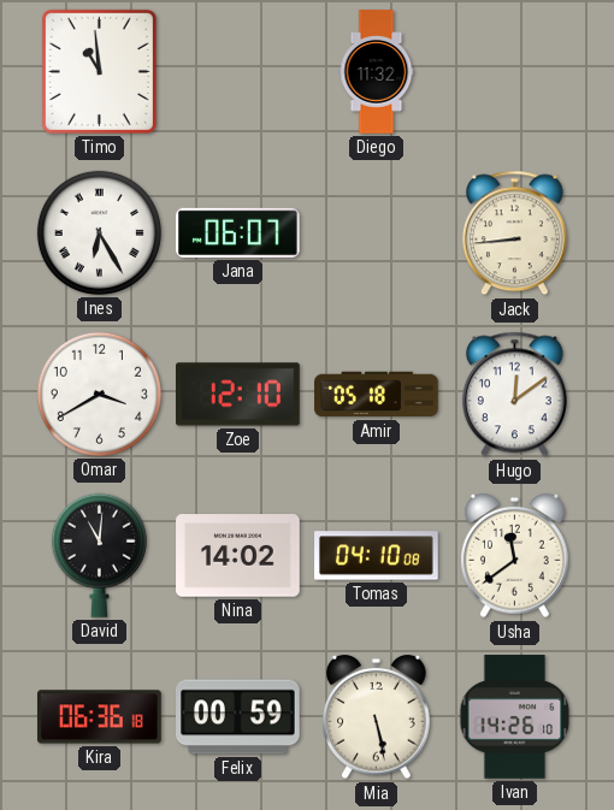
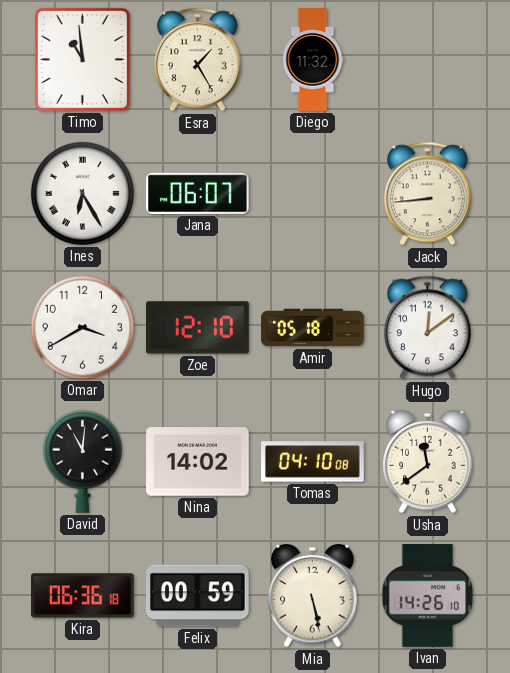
Esra: none -> 1:25
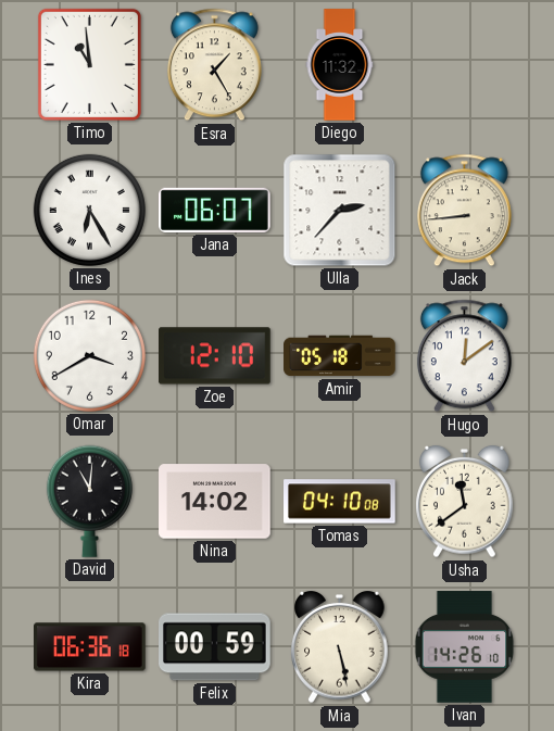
Ulla: none -> 2:37
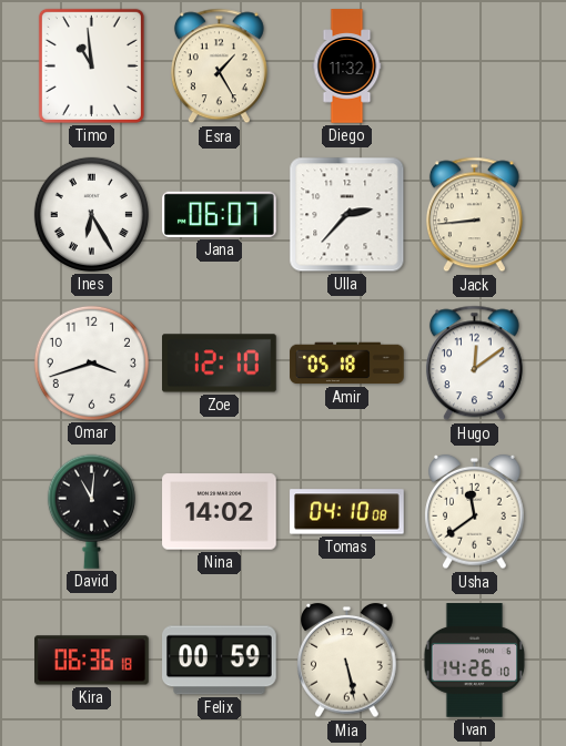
Omar: 3:40 -> 3:42
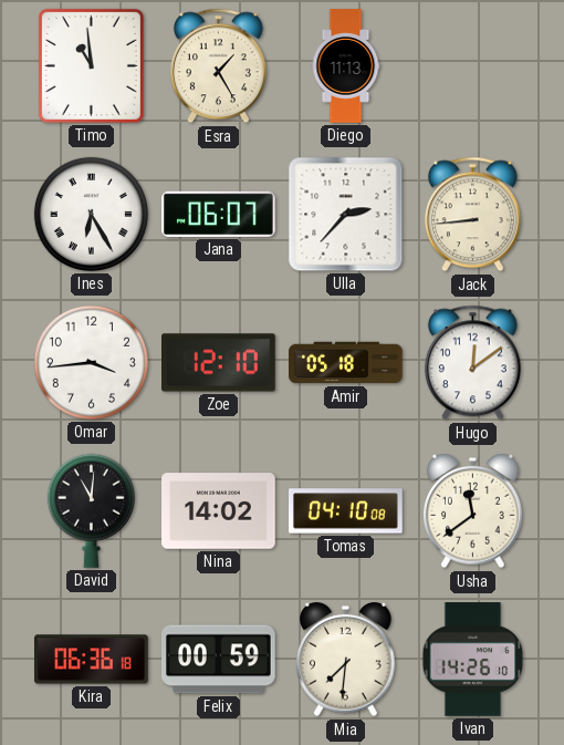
Diego: 11:32 -> 11:13
Omar: 3:42 -> 3:44
Mia: 5:28 -> 7:31
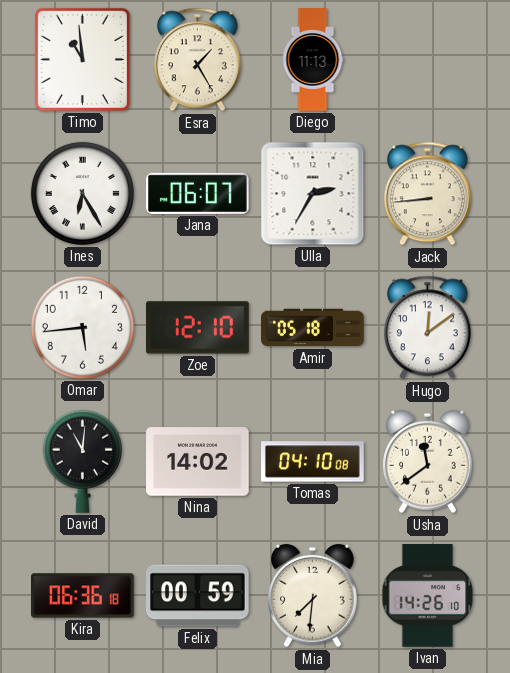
Ulla: 2:37 -> 2:35
Omar: 3:44 -> 5:44
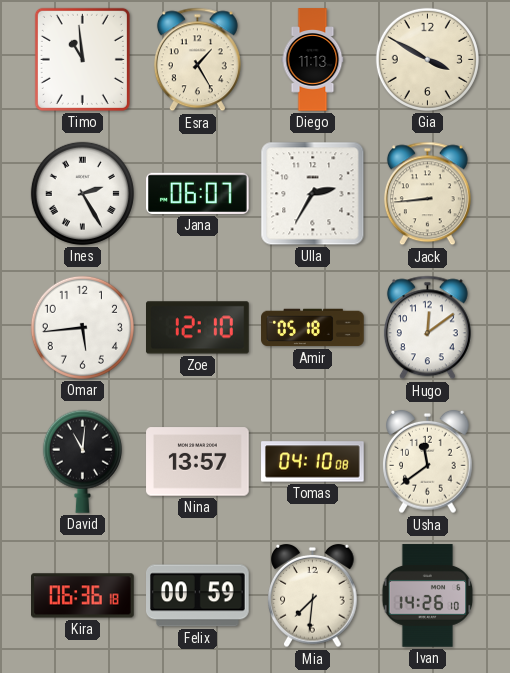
Gia: none -> 3:50
Ines: 6:25 -> 2:25
Nina: 14:02 -> 13:57
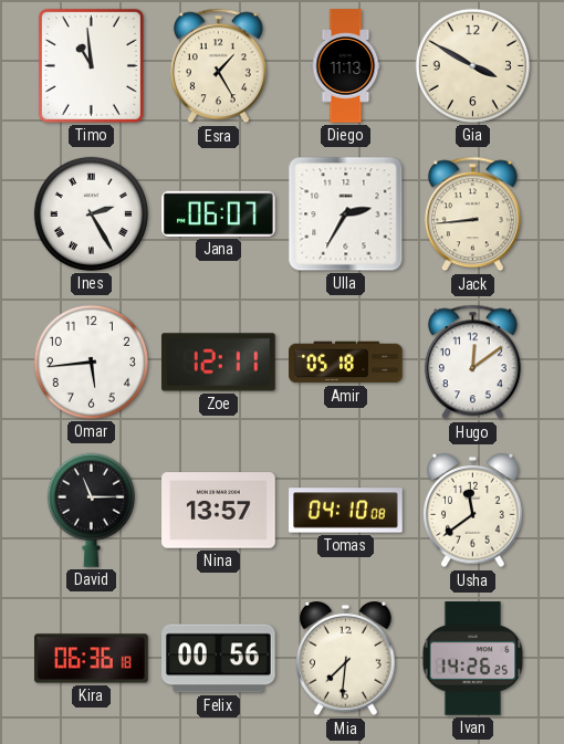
Zoe: 12:10 -> 12:11
David: 11:01 -> 11:15
Felix: 00:59 -> 00:56
Ivan: 14:26:10 -> 14:26:25
